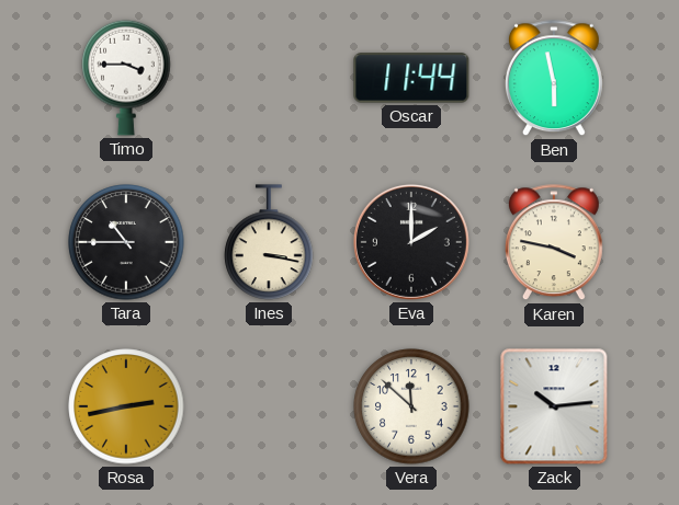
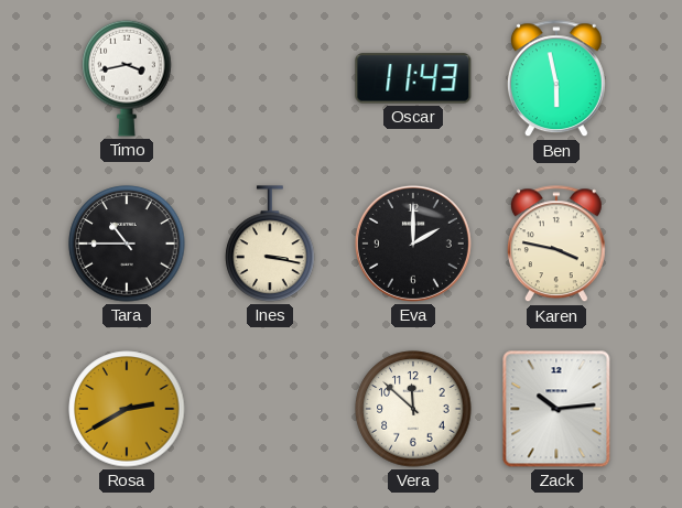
Timo: 3:45 -> 3:43
Oscar: 11:44 -> 11:43
Rosa: 2:43 -> 2:40
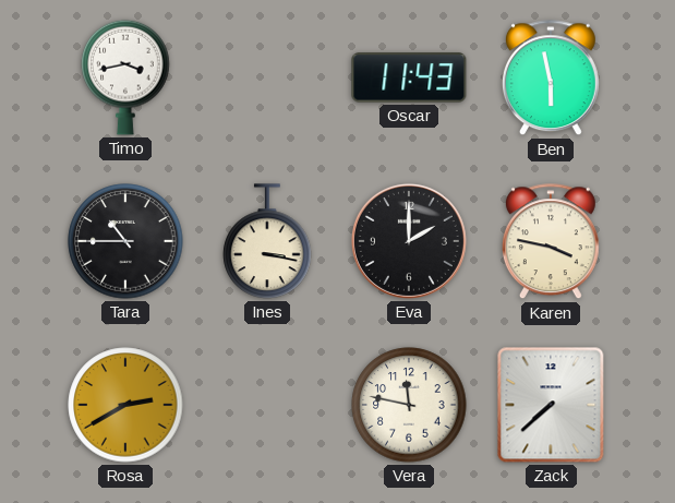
Vera: 11:52 -> 11:47
Zack: 10:14 -> 7:38
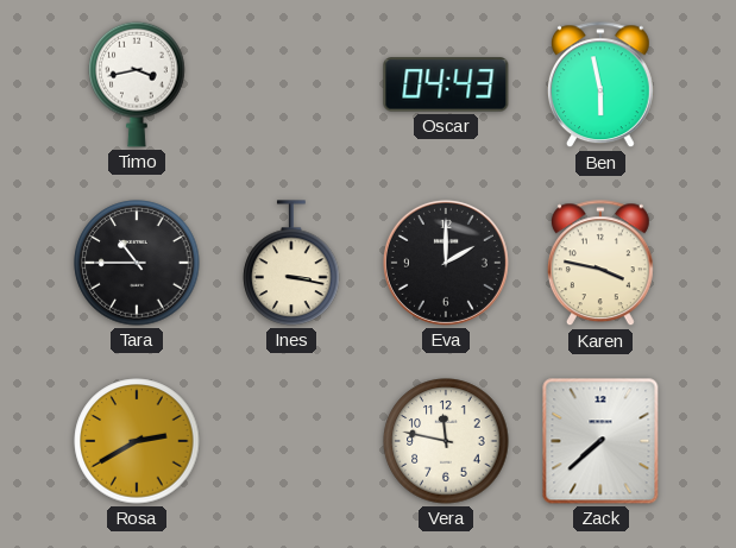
Oscar: 11:43 -> 04:43
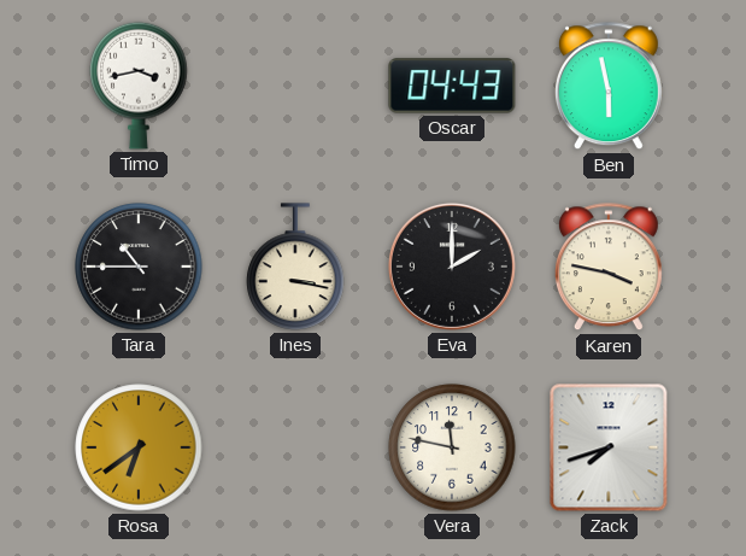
Rosa: 2:40 -> 6:39
Zack: 7:38 -> 7:42
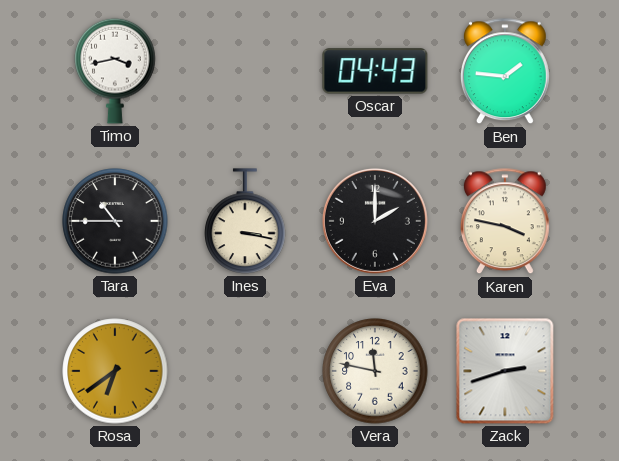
Ben: 5:58 -> 1:46
Zack: 7:42 -> 2:42
